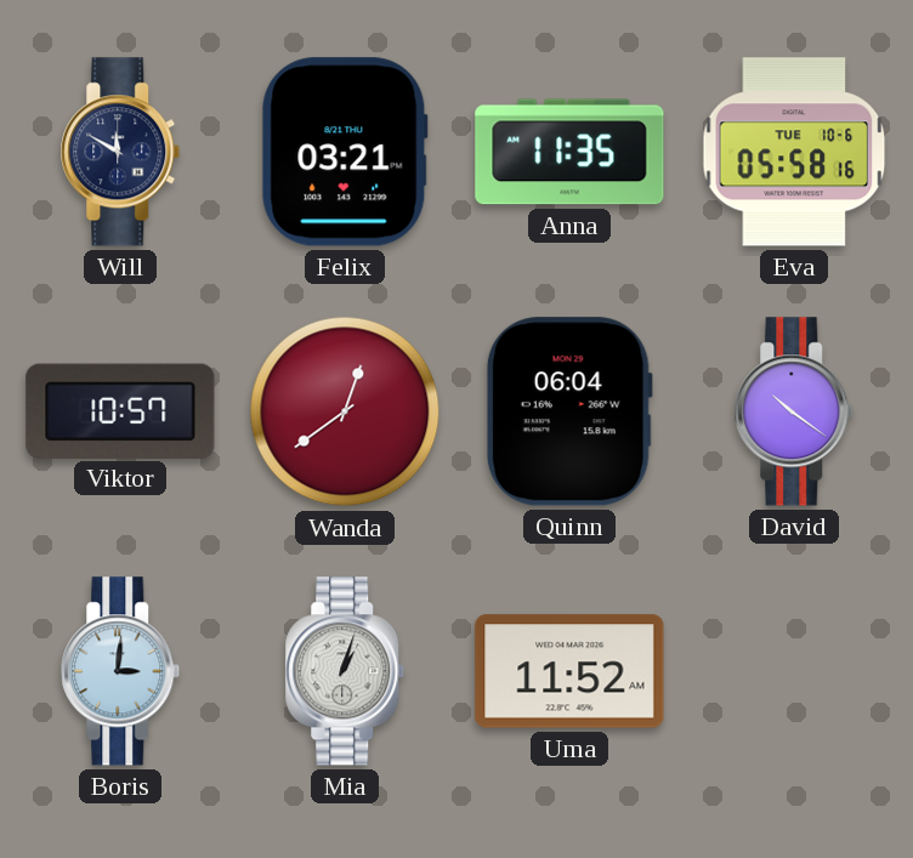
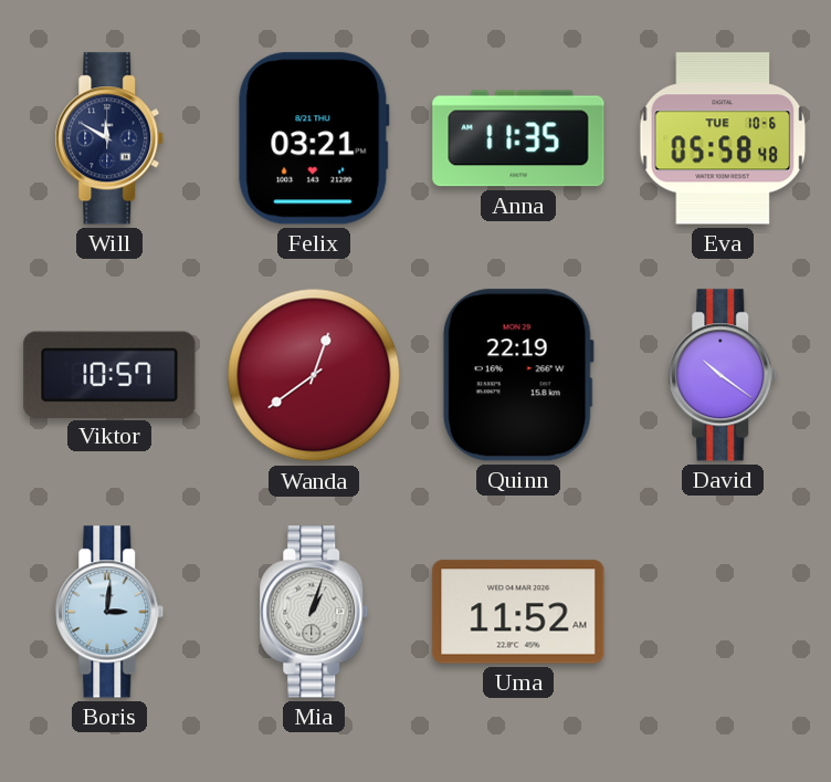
Eva: 05:58:16 -> 05:58:48
Quinn: 06:04 -> 22:19
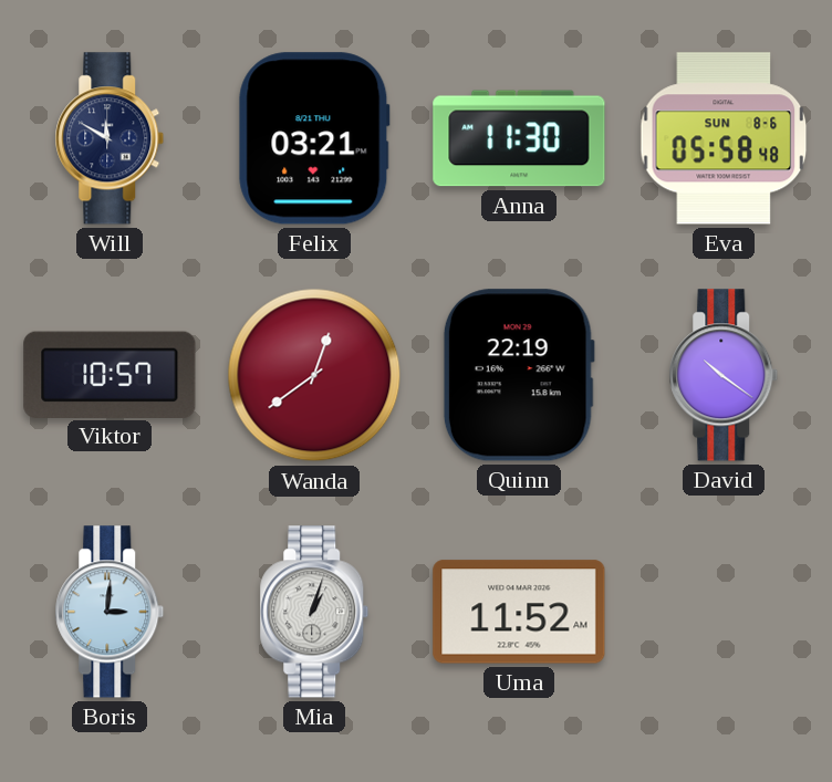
Anna: 11:35 -> 11:30
Eva date: TUE 10-6 -> SUN 8-6
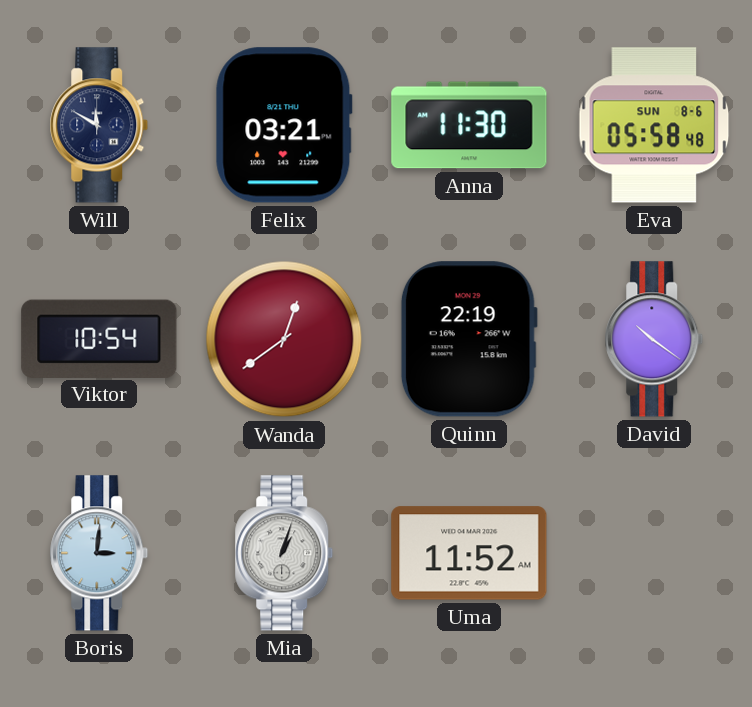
Viktor: 10:57 -> 10:54
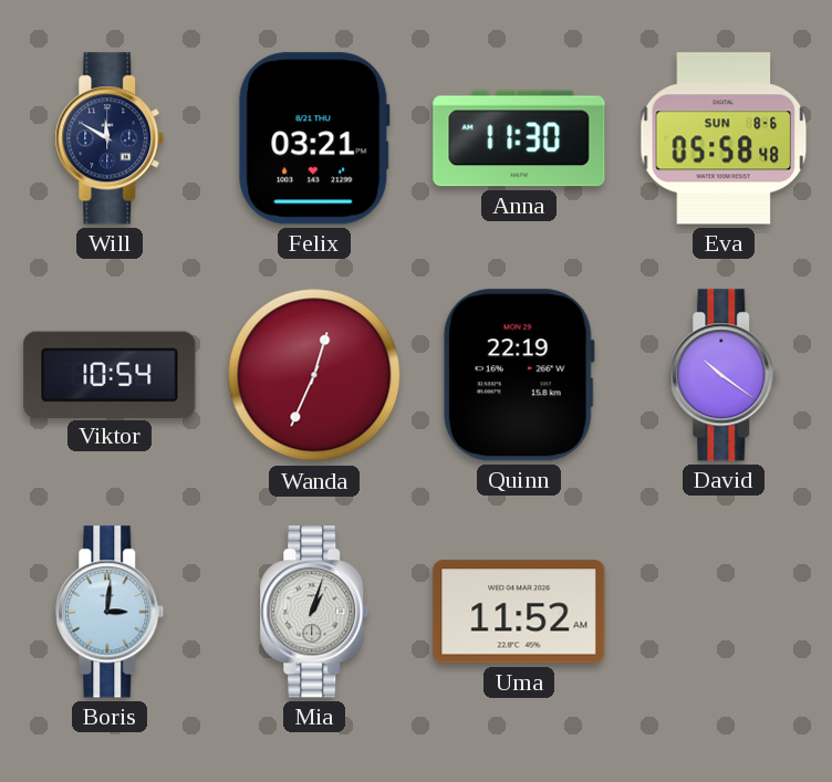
Wanda: 12:39 -> 12:34
